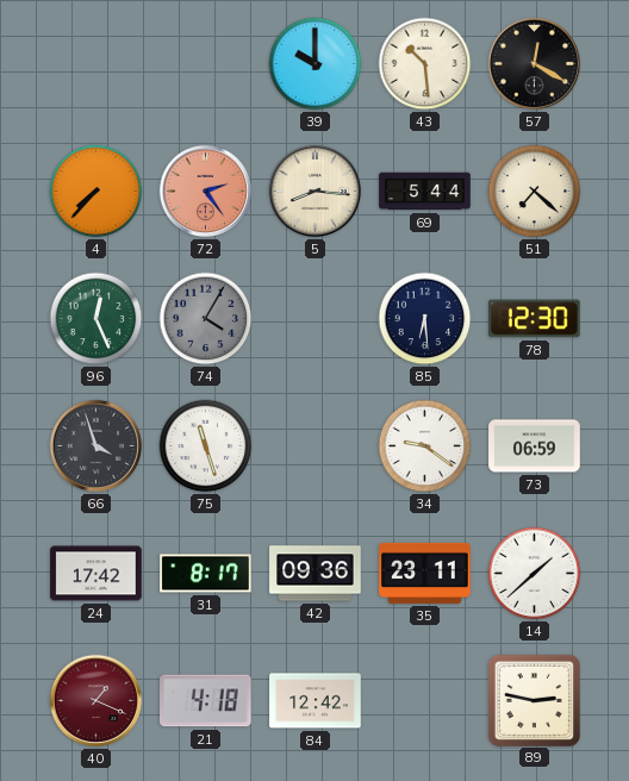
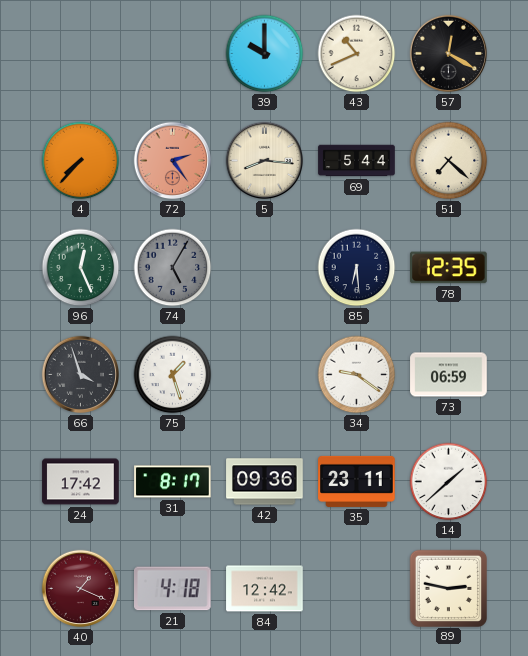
43: 10:29 -> 10:41
74: 4:05 -> 5:05
78: 12:30 -> 12:35
75: 11:27 -> 1:27
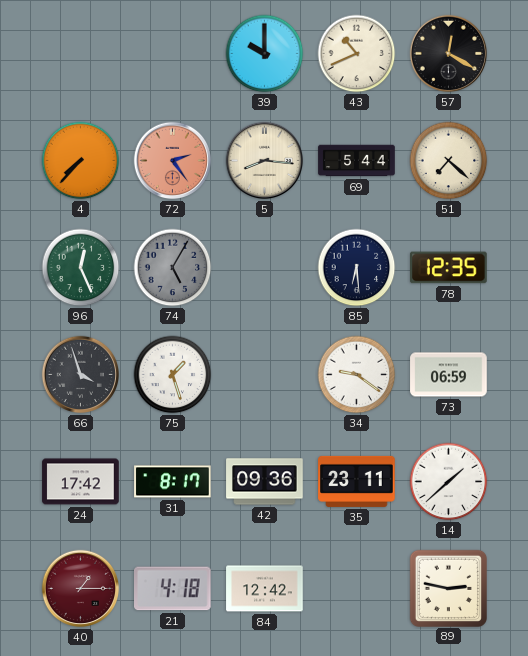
40: 1:19 -> 1:15
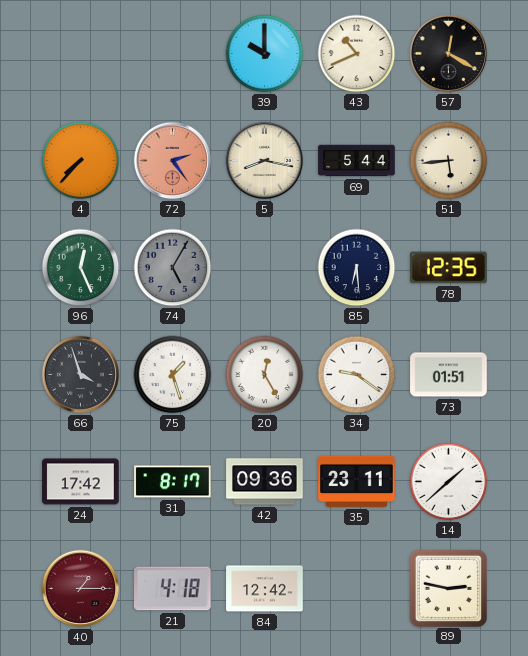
5: 8:16 -> 8:17
51: 7:22 -> 5:44
20: none -> 12:25
73: 06:59 -> 01:51
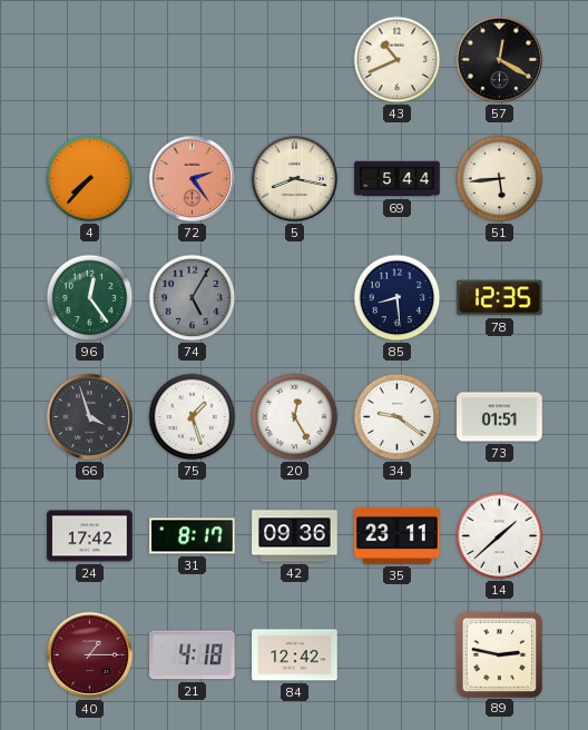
39: 10:00 -> none
96: 12:26 -> 12:24
85: 6:29 -> 8:29
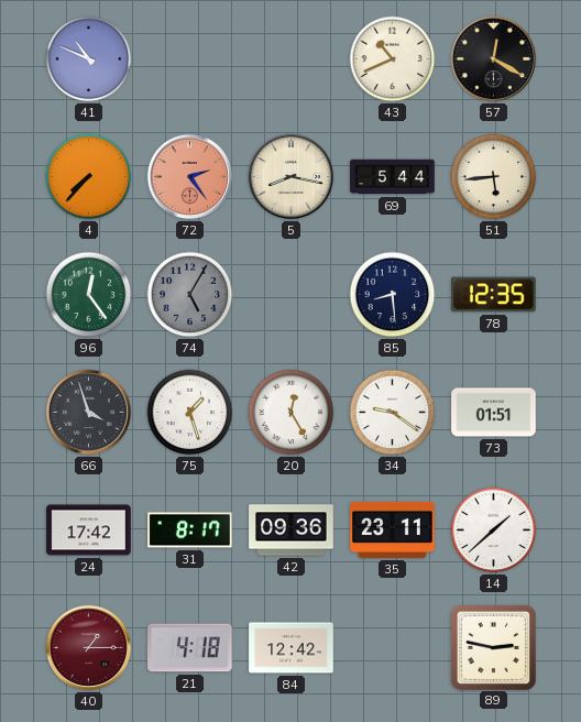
41: none -> 10:49
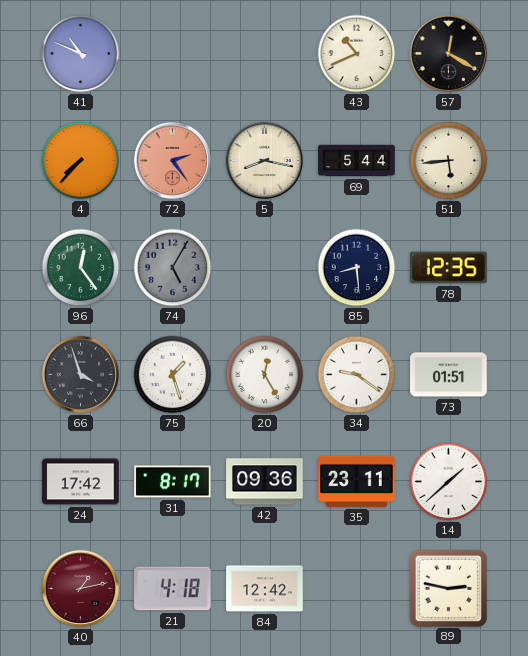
40: 1:15 -> 1:13
